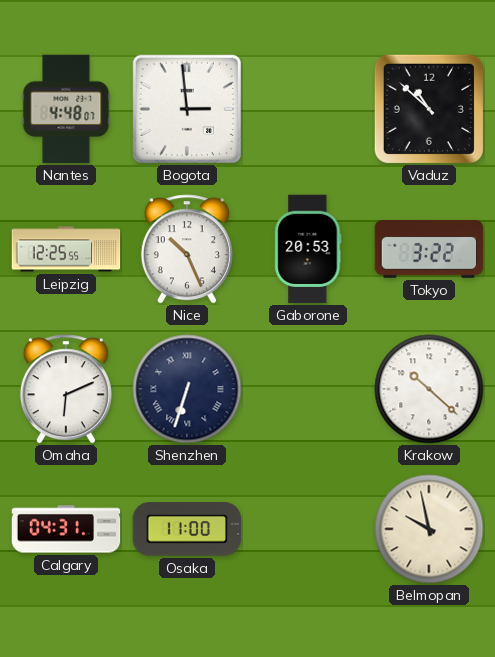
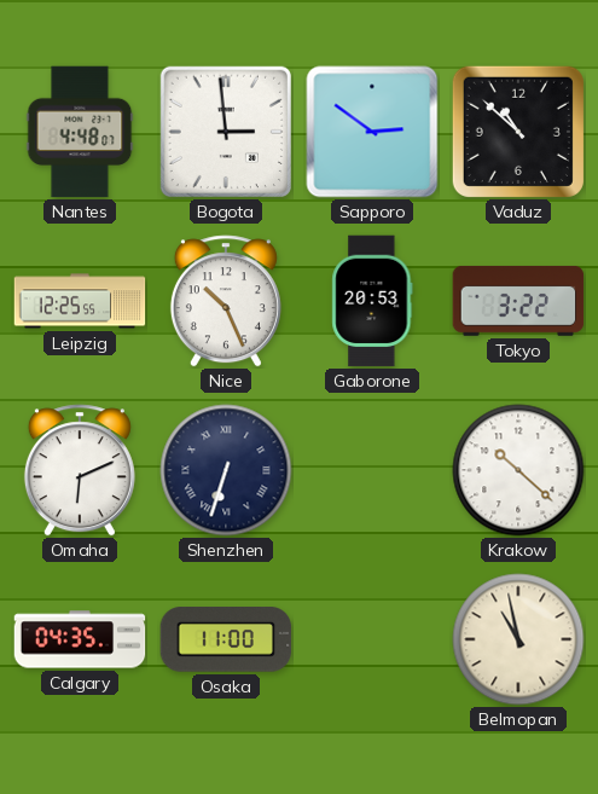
Sapporo: none -> 2:51
Calgary: 04:31 -> 04:35
Belmopan: 9:58 -> 10:58
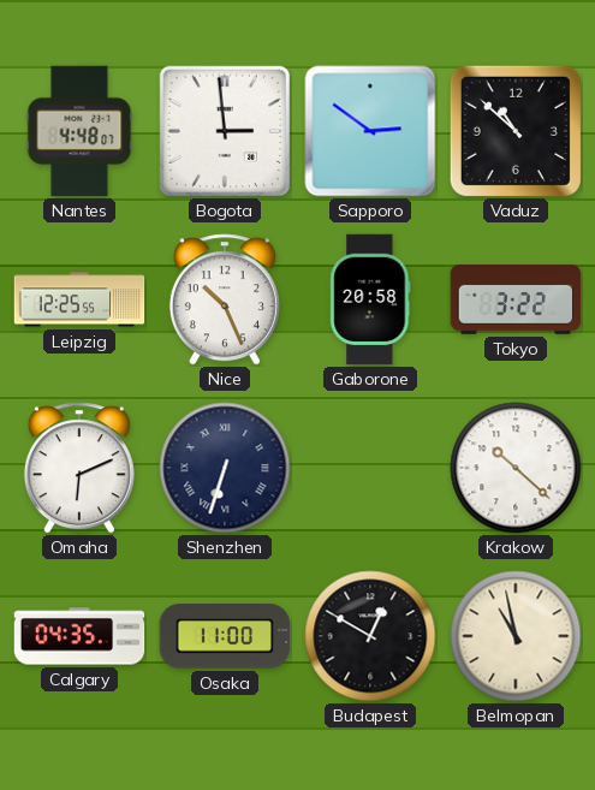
Gaborone: 20:53 -> 20:58
Budapest: none -> 12:50
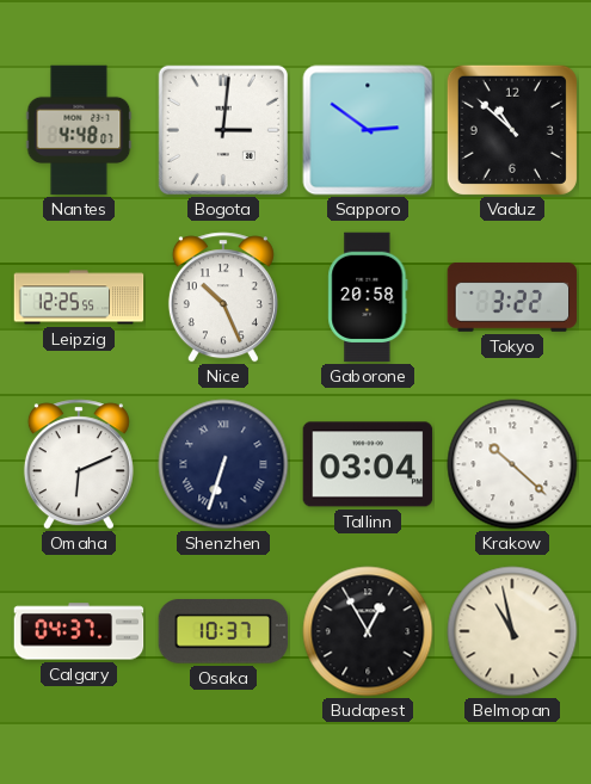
Bogota: 2:59 -> 3:01
Tallinn: none -> 03:04
Calgary: 04:35 -> 04:37
Osaka: 11:00 -> 10:37
Budapest: 12:50 -> 12:55
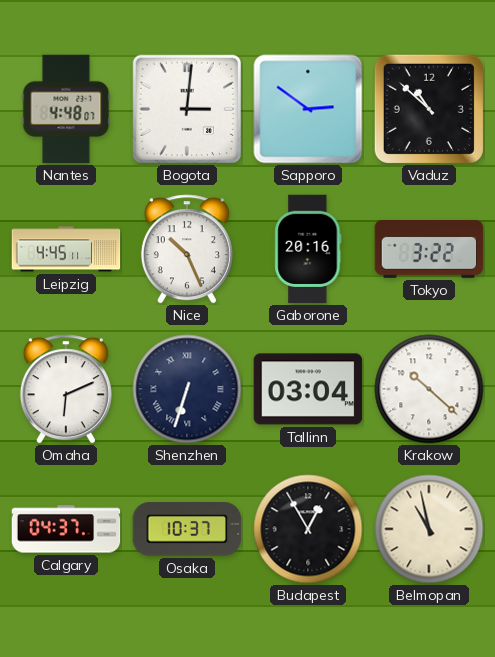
Leipzig: 12:25 -> 4:45
Gaborone: 20:58 -> 20:16
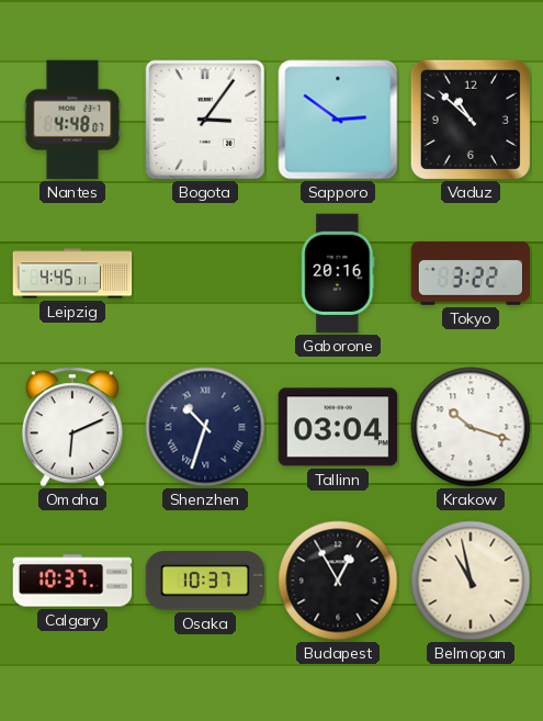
Bogota: 3:01 -> 3:06
Nice: 10:26 -> none
Shenzhen: 6:33 -> 10:33
Krakow: 10:22 -> 10:18
Calgary: 04:37 -> 10:37
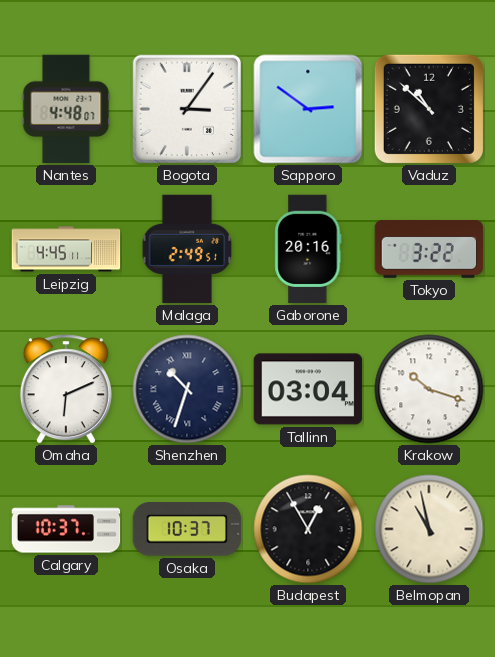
Malaga: none -> 2:49
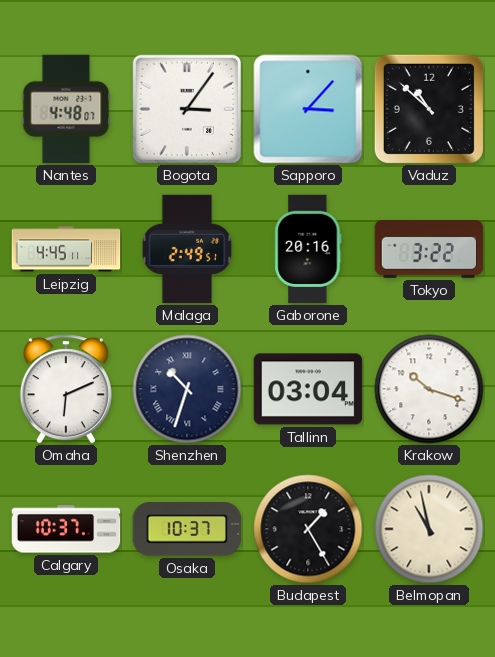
Sapporo: 2:51 -> 3:07
Budapest: 12:55 -> 1:25
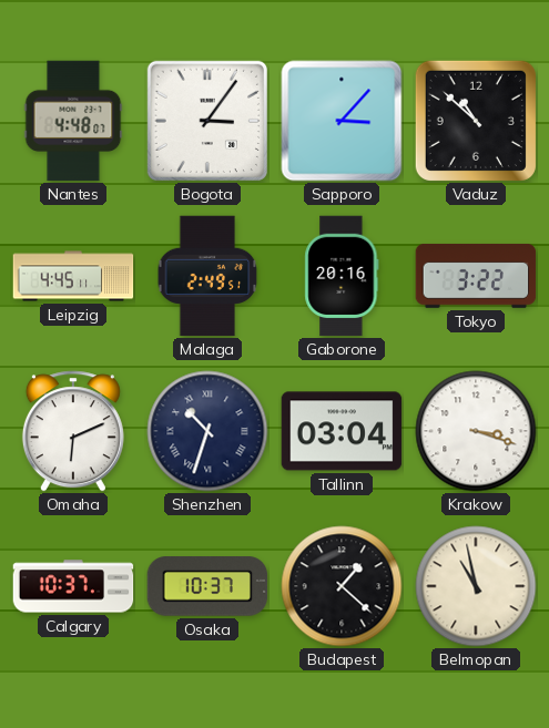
Krakow: 10:18 -> 3:18
Budapest: 1:25 -> 1:22
